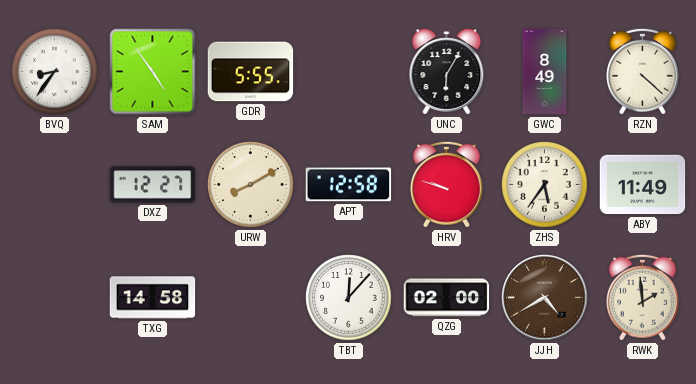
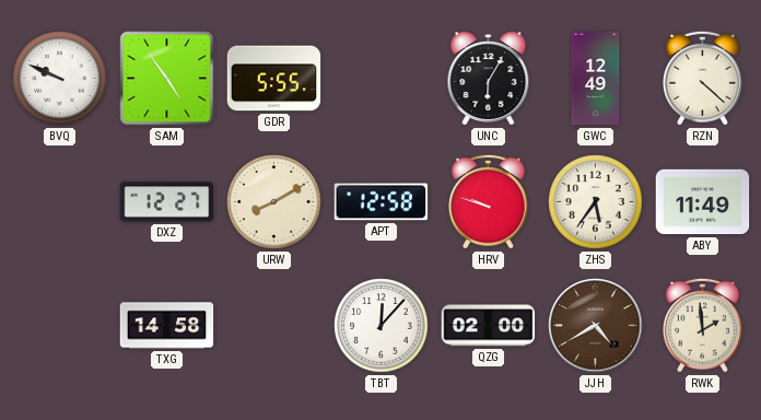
BVQ: 8:36 -> 9:49
GWC: 8:49 -> 12:49
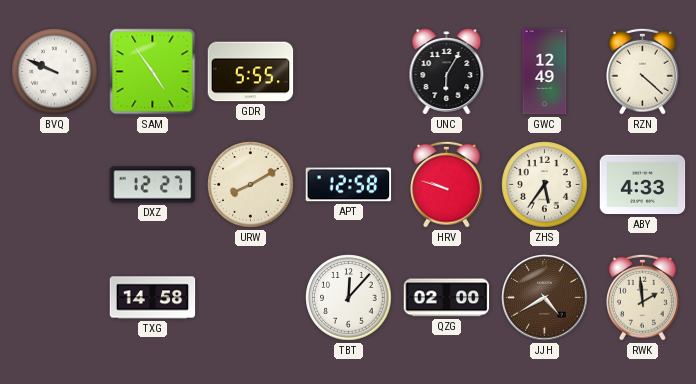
ABY: 11:49 -> 4:33
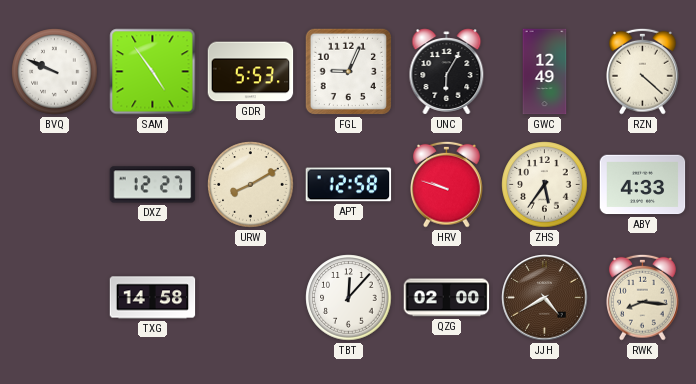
GDR: 5:55 -> 5:53
FGL: none -> 9:04
RWK: 1:59 -> 8:16
